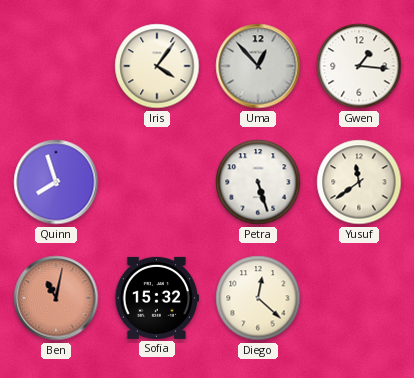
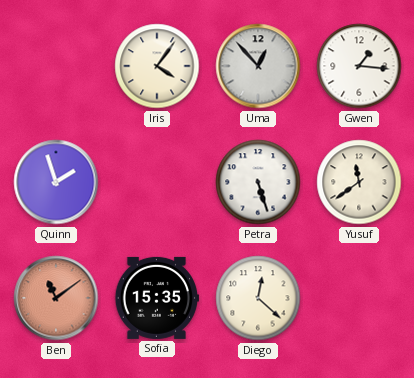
Quinn: 7:57 -> 1:57
Ben: 11:02 -> 11:09
Sofia: 15:32 -> 15:35
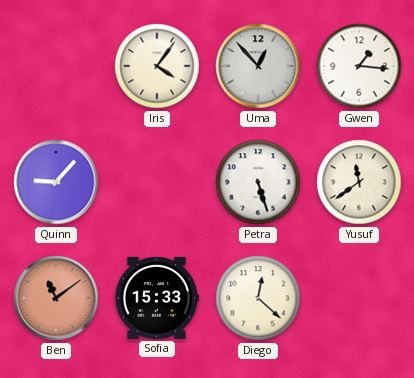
Quinn: 1:57 -> 9:07
Sofia: 15:35 -> 15:33
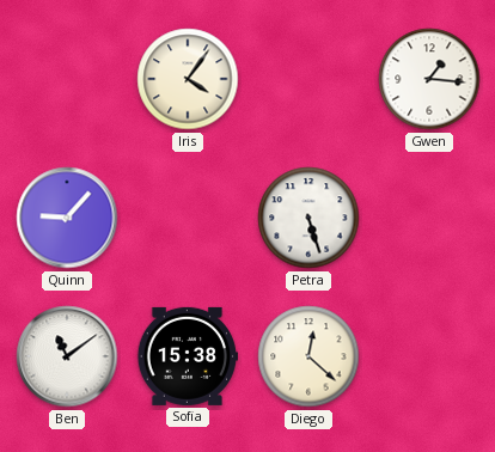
Uma: 12:53 -> none
Yusuf: 11:39 -> none
Ben dial: salmon -> white
Sofia: 15:33 -> 15:38
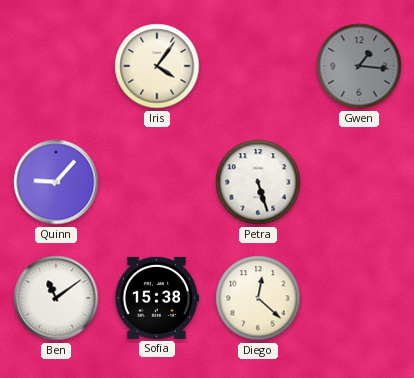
Gwen dial: white -> grey
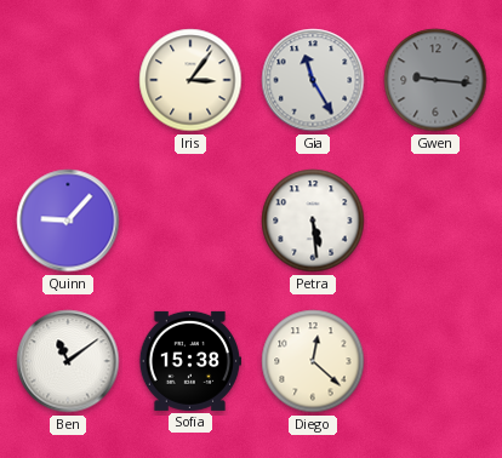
Iris: 4:06 -> 3:06
Gia: none -> 11:25
Gwen: 1:16 -> 9:16
Petra: 5:27 -> 5:29
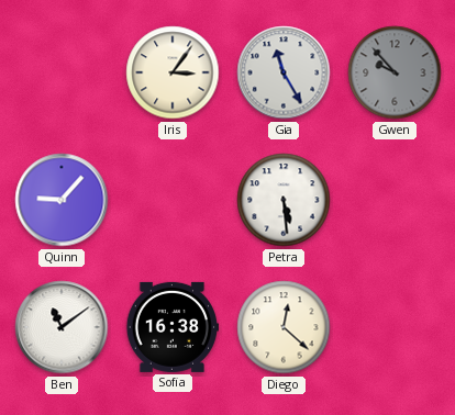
Gwen: 9:16 -> 9:53
Sofia: 15:38 -> 16:38
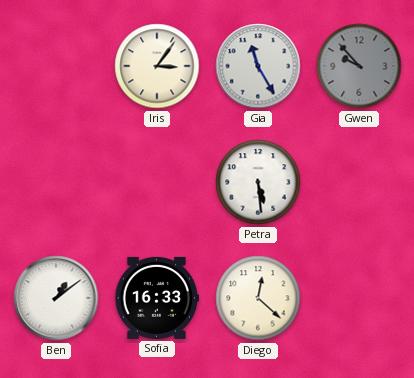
Quinn: 9:07 -> none
Ben: 11:09 -> 1:09
Sofia: 16:38 -> 16:33
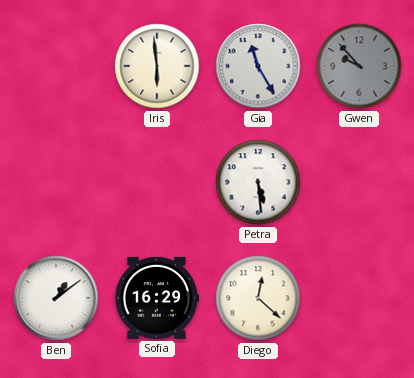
Iris: 3:06 -> 5:59
Sofia: 16:33 -> 16:29
